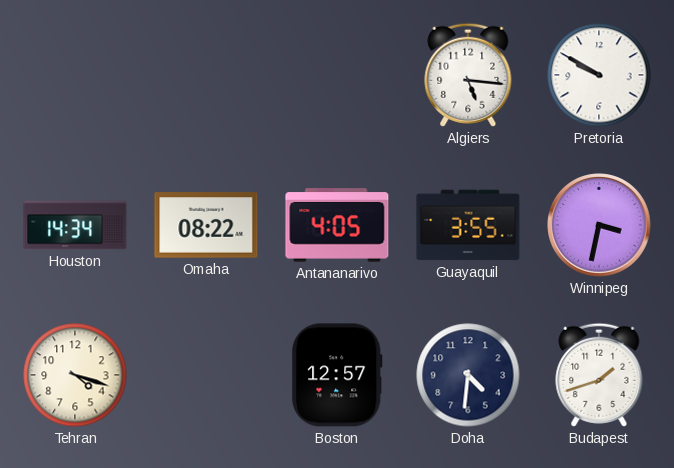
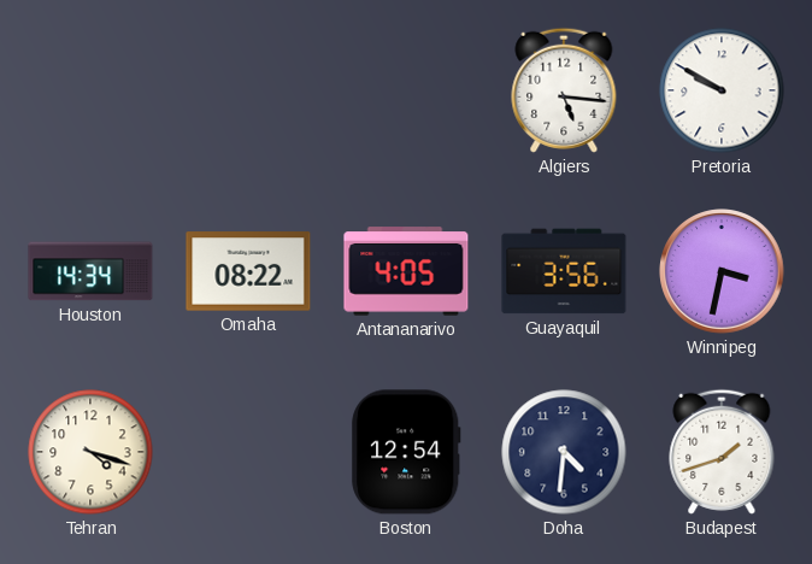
Guayaquil: 3:55 -> 3:56
Boston: 12:57 -> 12:54
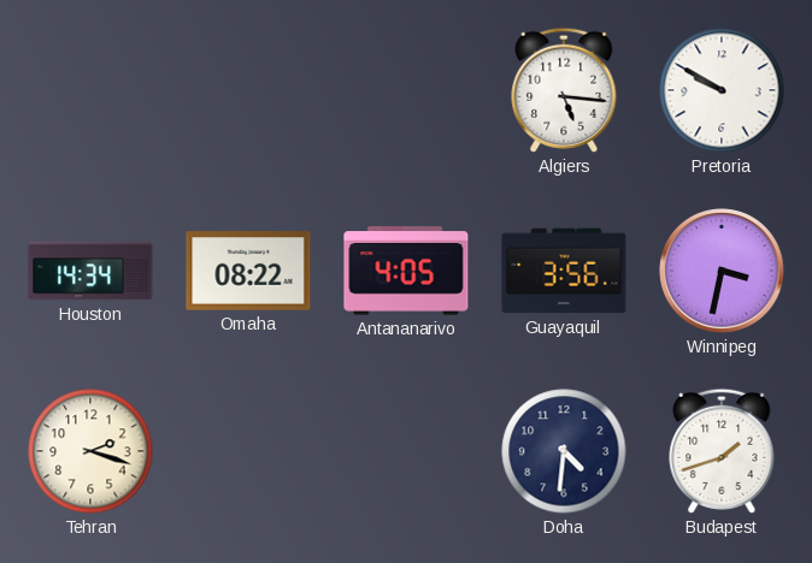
Tehran: 4:18 -> 2:18
Boston: 12:54 -> none
